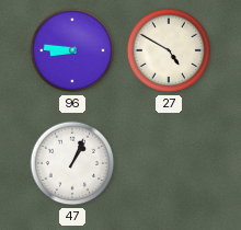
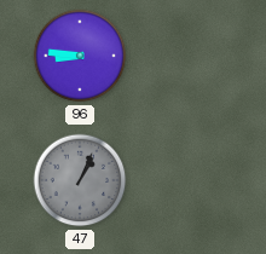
27: 4:50 -> none
47 dial: white -> grey
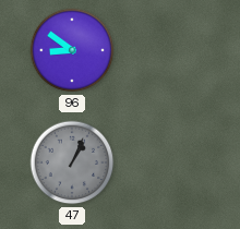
96: 8:46 -> 8:51
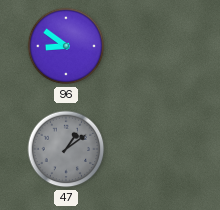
47: 1:04 -> 1:09
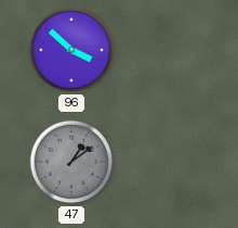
96: 8:51 -> 3:52
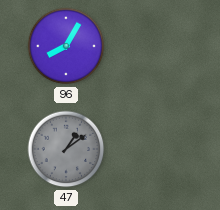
96: 3:52 -> 8:05
